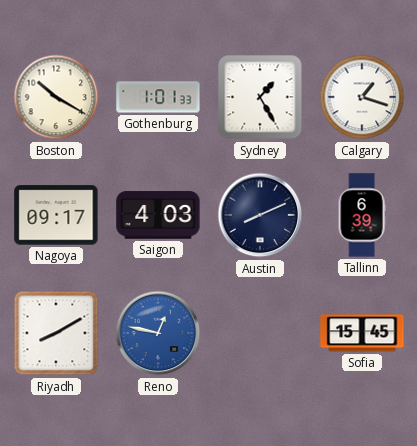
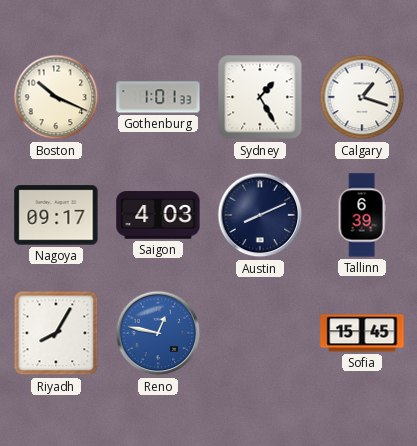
Boston: 10:20 -> 10:19
Riyadh: 8:10 -> 8:05
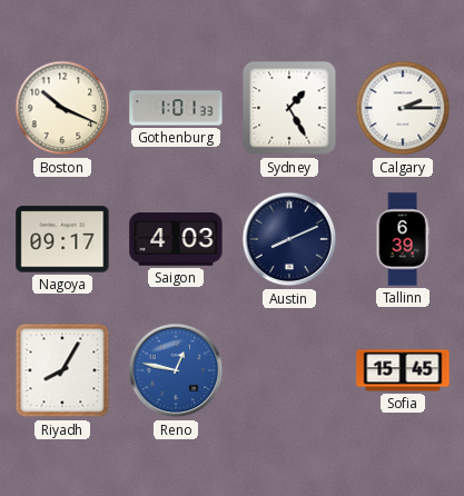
Calgary: 1:18 -> 2:15
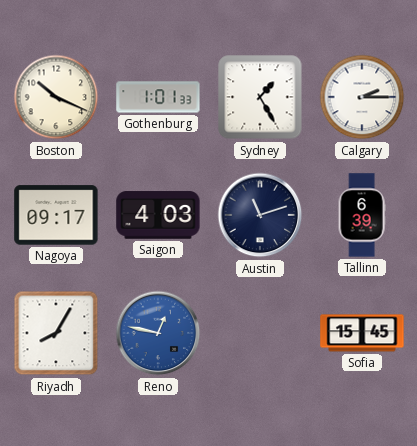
Austin: 8:11 -> 11:12
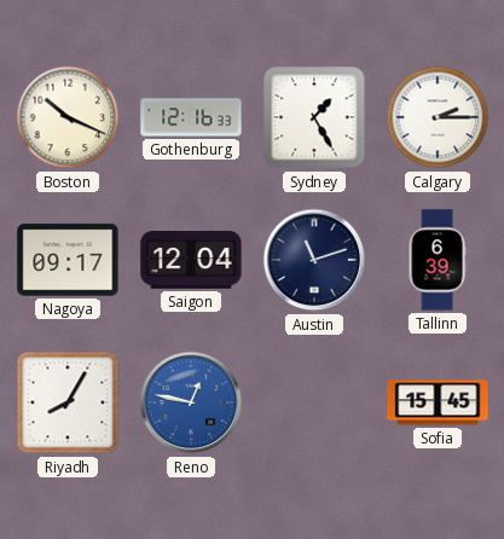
Gothenburg: 1:01 -> 12:16
Saigon: 4:03 -> 12:04
